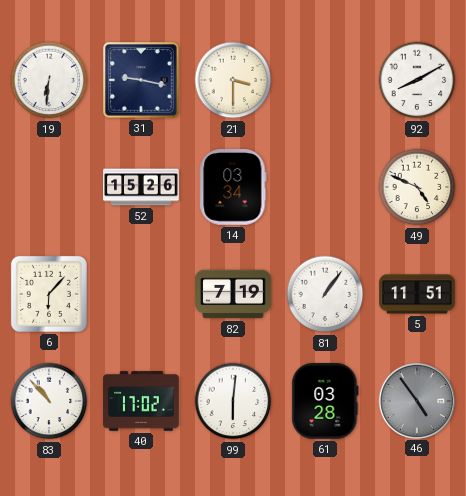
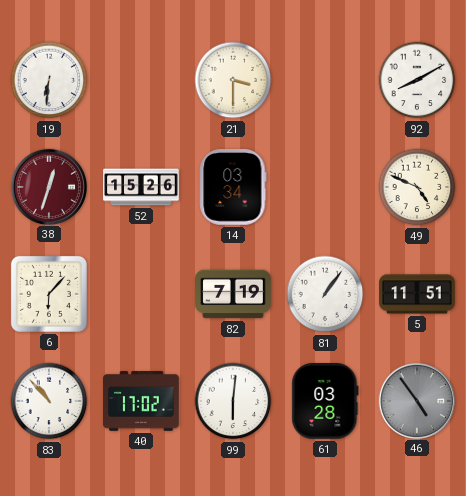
31: 9:17 -> none
38: none -> 12:33
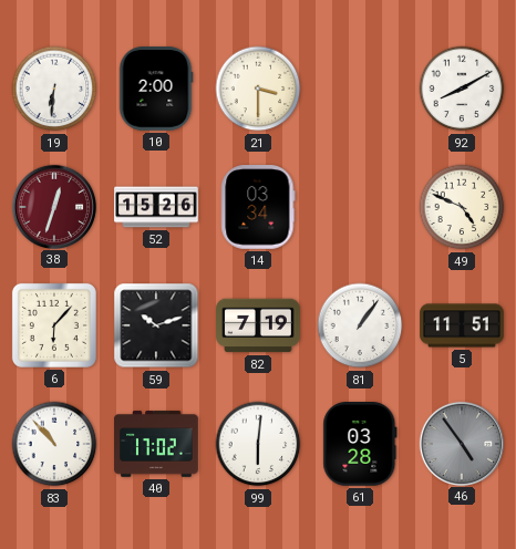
10: none -> 2:00
59: none -> 10:12
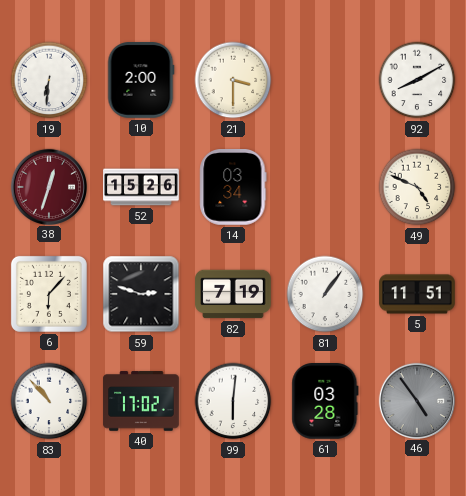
59: 10:12 -> 2:48
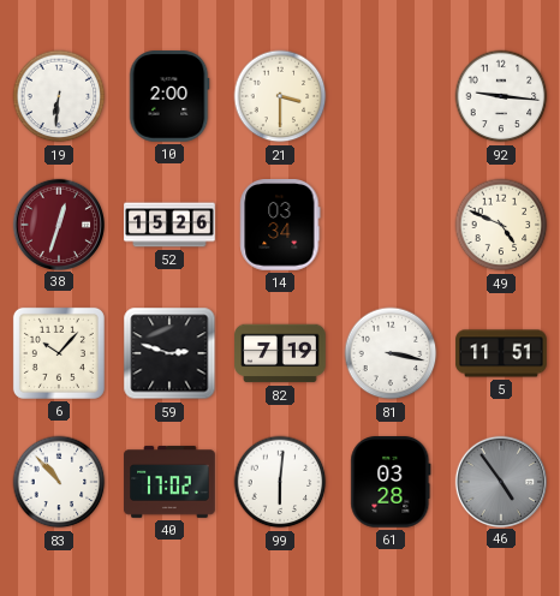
92: 8:10 -> 9:16
6: 6:07 -> 10:07
81: 1:06 -> 3:17
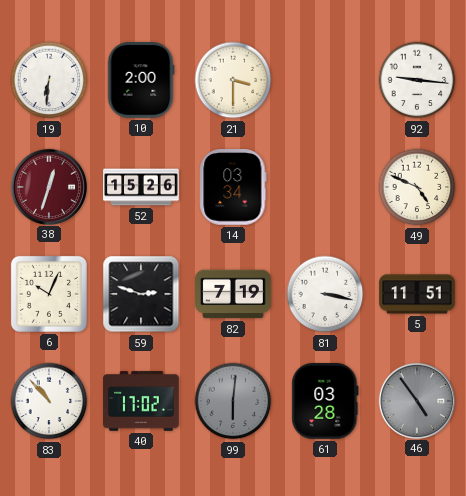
6: 10:07 -> 10:04
99 dial: white -> grey
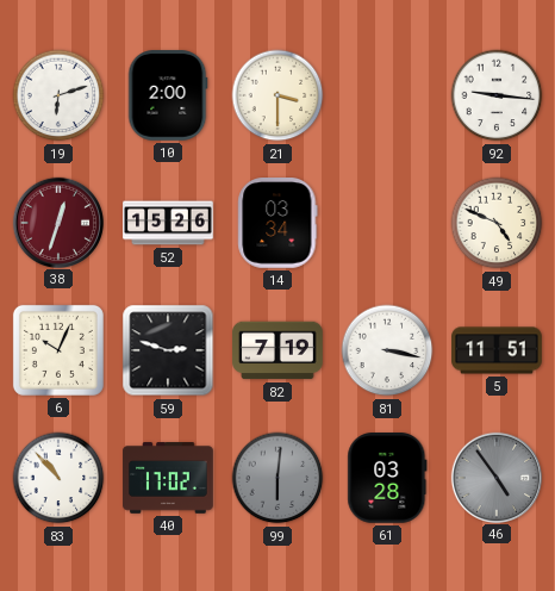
19: 6:31 -> 6:12
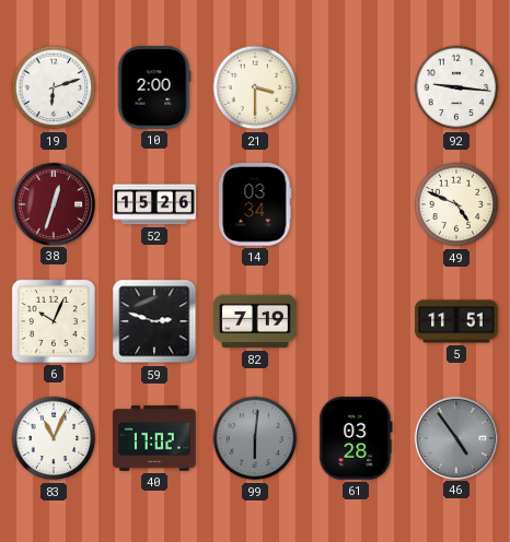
81: 3:17 -> none
83: 10:53 -> 11:04
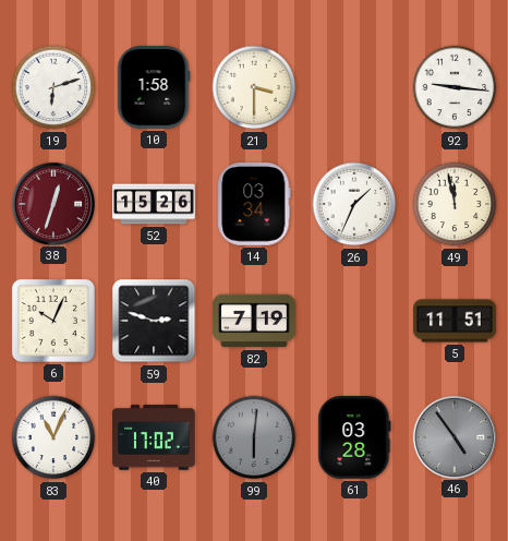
10: 2:00 -> 1:58
26: none -> 1:34
49: 4:49 -> 11:58
